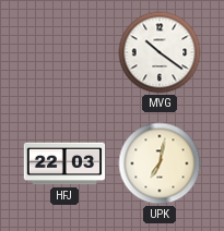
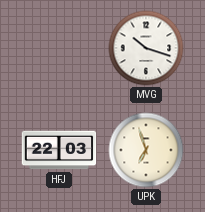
MVG: 10:21 -> 10:18
UPK: 7:02 -> 6:57
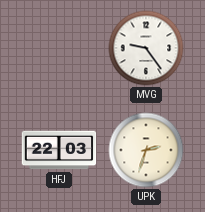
MVG: 10:18 -> 9:24
UPK: 6:57 -> 2:33
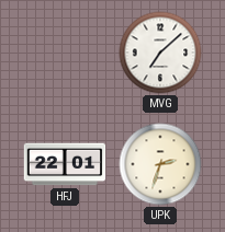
MVG: 9:24 -> 7:08
HFJ: 22:03 -> 22:01
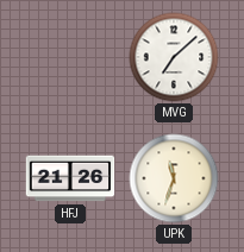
HFJ: 22:01 -> 21:26
UPK: 2:33 -> 11:33
